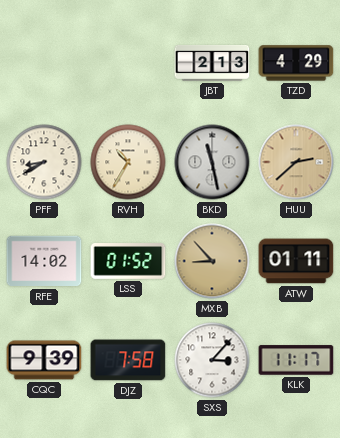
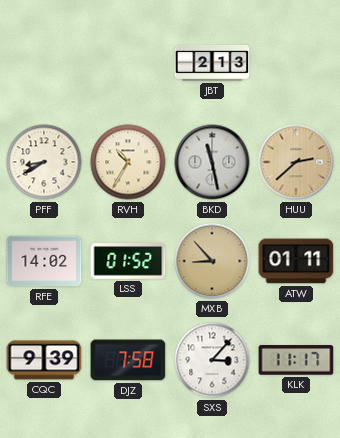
TZD: 4:29 -> none
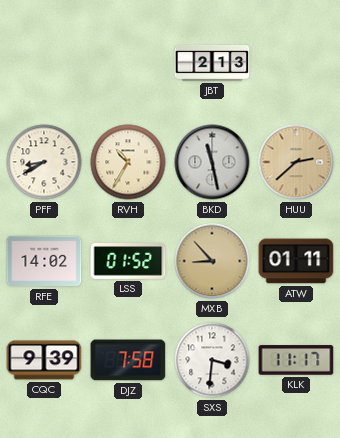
SXS: 3:07 -> 3:31
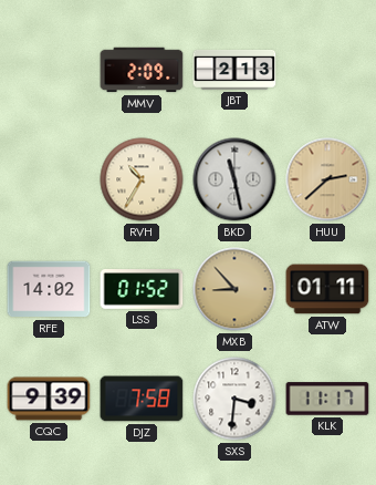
MMV: none -> 2:09
PFF: 8:40 -> none
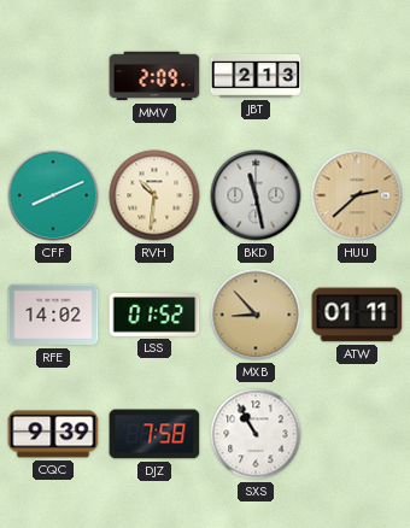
CFF: none -> 8:11
RVH: 10:35 -> 10:31
SXS: 3:31 -> 10:55
KLK: 11:17 -> none
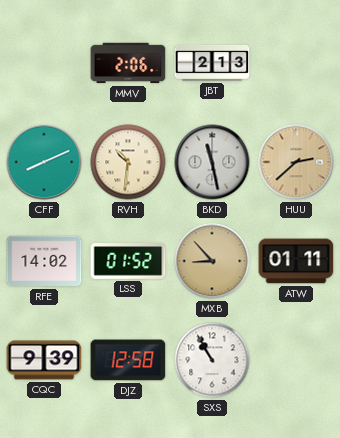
MMV: 2:09 -> 2:06
DJZ: 7:58 -> 12:58
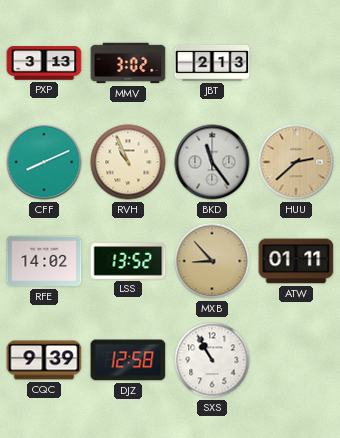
PXP: none -> 3:13
MMV: 2:06 -> 3:02
RVH: 10:31 -> 10:56
BKD: 11:28 -> 11:24
LSS: 01:52 -> 13:52
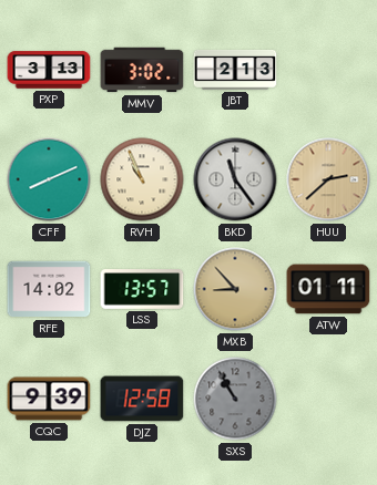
LSS: 13:52 -> 13:57
SXS dial: white -> grey
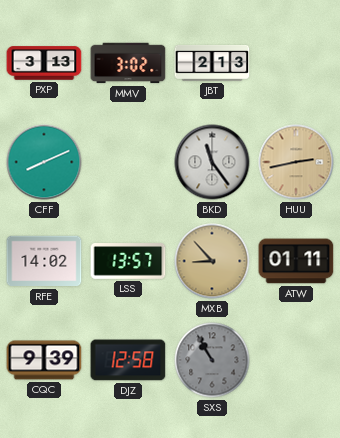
RVH: 10:56 -> none
HUU: 2:38 -> 2:43
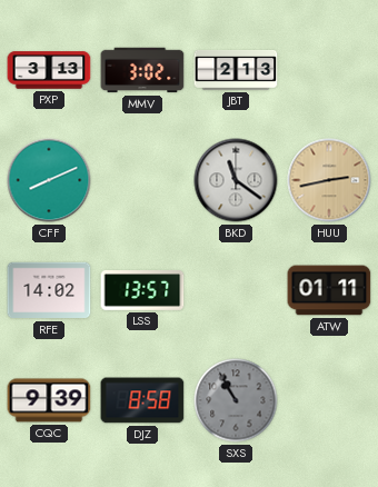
BKD: 11:24 -> 11:21
MXB: 8:53 -> none
DJZ: 12:58 -> 8:58
